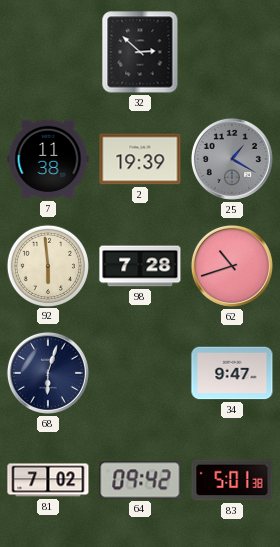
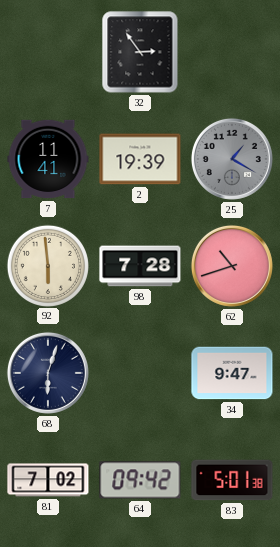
32: 2:52 -> 2:54
7: 11:38 -> 11:41
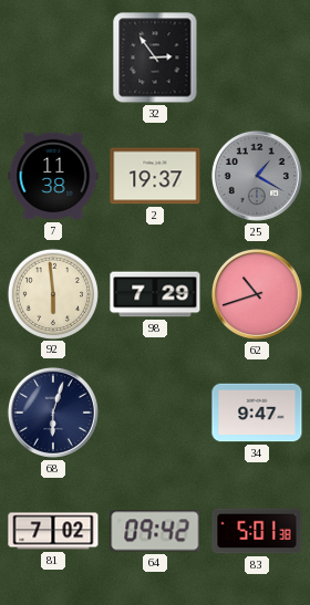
7: 11:41 -> 11:38
2: 19:39 -> 19:37
98: 7:28 -> 7:29
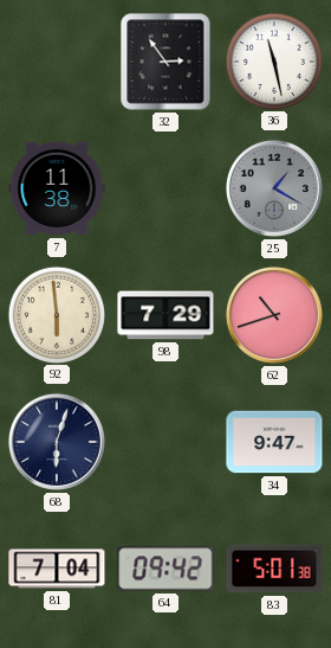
36: none -> 11:28
2: 19:37 -> none
81: 7:02 -> 7:04
